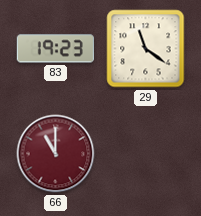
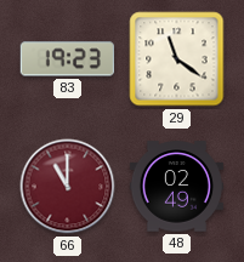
48: none -> 02:49
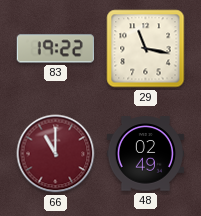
83: 19:23 -> 19:22
29: 11:21 -> 11:17
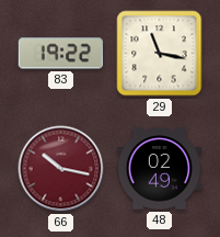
66: 11:00 -> 10:17
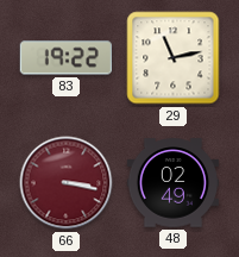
29: 11:17 -> 11:13
66: 10:17 -> 3:17
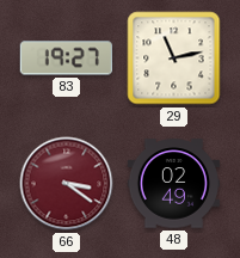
83: 19:22 -> 19:27
66: 3:17 -> 3:21
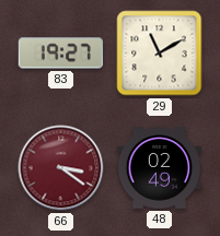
29: 11:13 -> 11:10
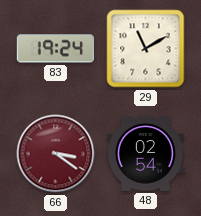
83: 19:27 -> 19:24
48: 02:49 -> 02:54
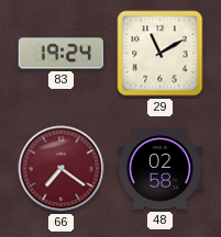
66: 3:21 -> 7:21
48: 02:54 -> 02:58
